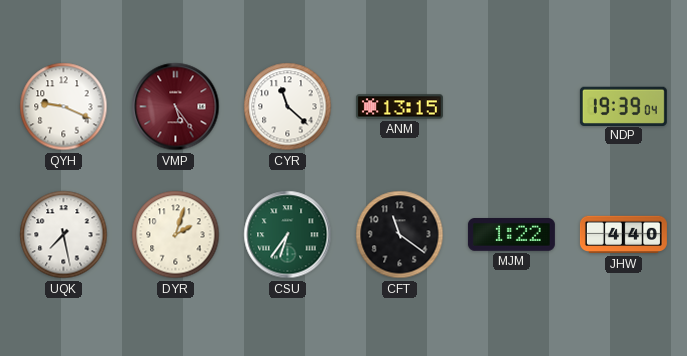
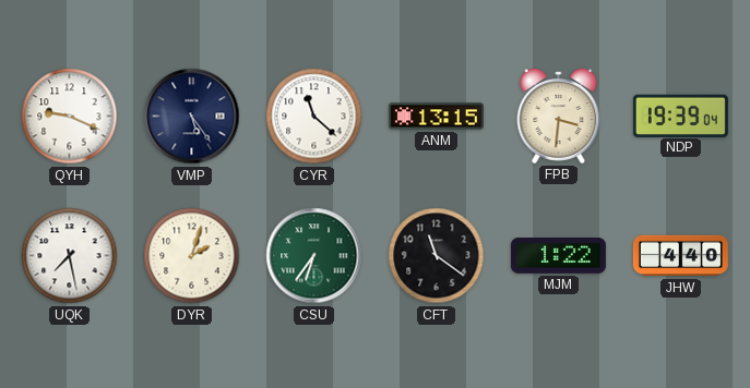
VMP dial: burgundy -> navy
FPB: none -> 3:31
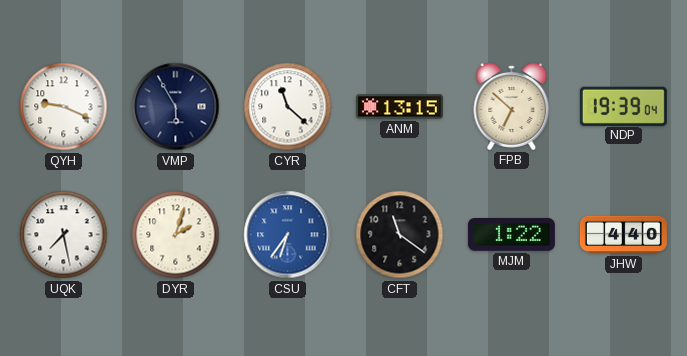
VMP: 5:24 -> 5:55
FPB: 3:31 -> 6:52
CSU dial: green -> blue
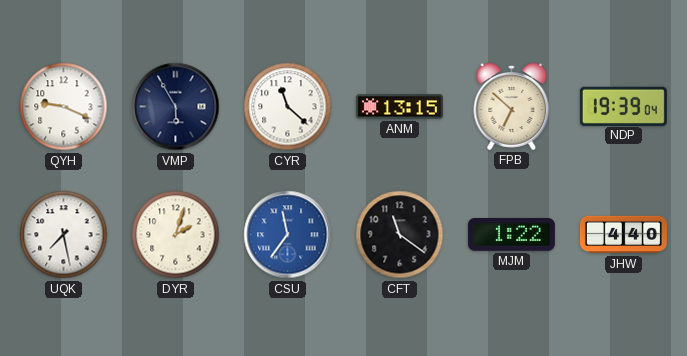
CSU: 6:36 -> 11:36
